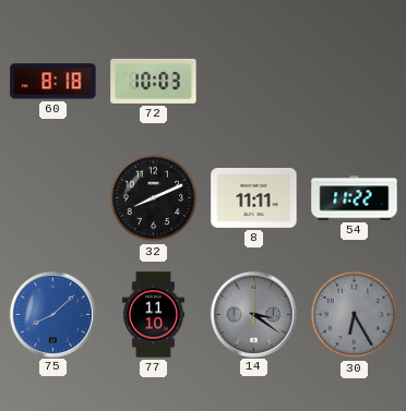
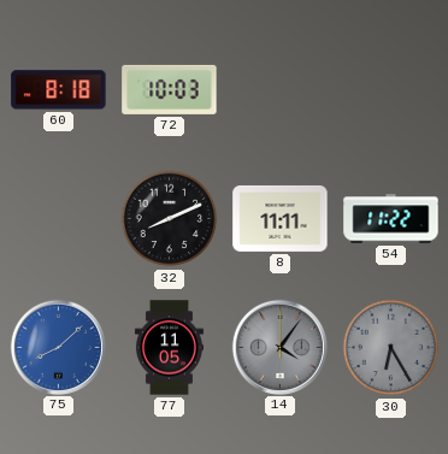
77: 11:10 -> 11:05
14: 3:21 -> 4:06
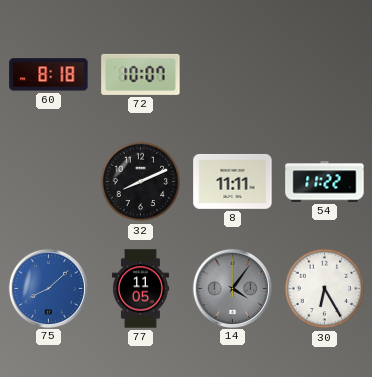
72: 10:03 -> 10:07
30 dial: grey -> white
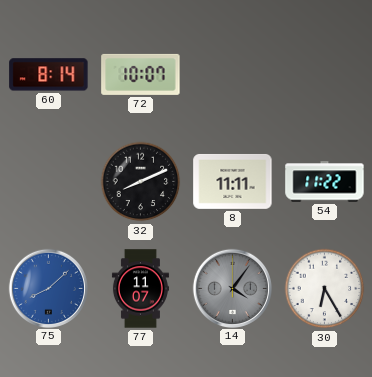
60: 8:18 -> 8:14
77: 11:05 -> 11:07
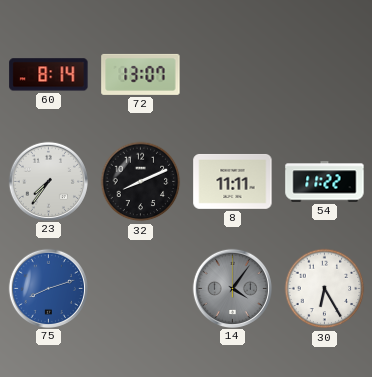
72: 10:07 -> 13:07
23: none -> 7:36
75: 8:08 -> 8:12
77: 11:07 -> none
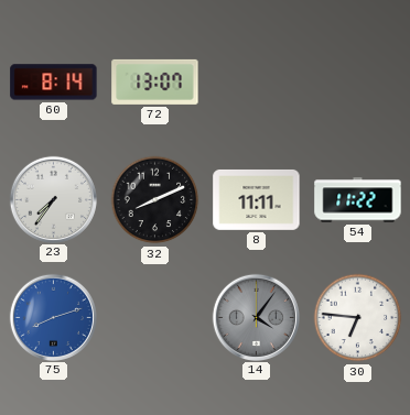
30: 6:25 -> 6:46
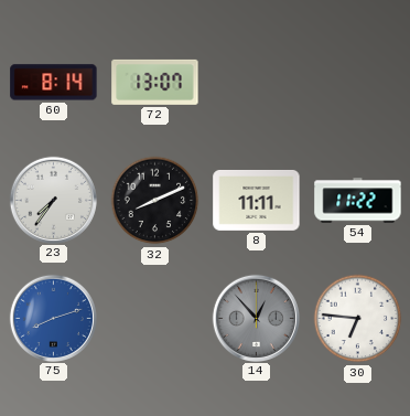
14: 4:06 -> 12:53
